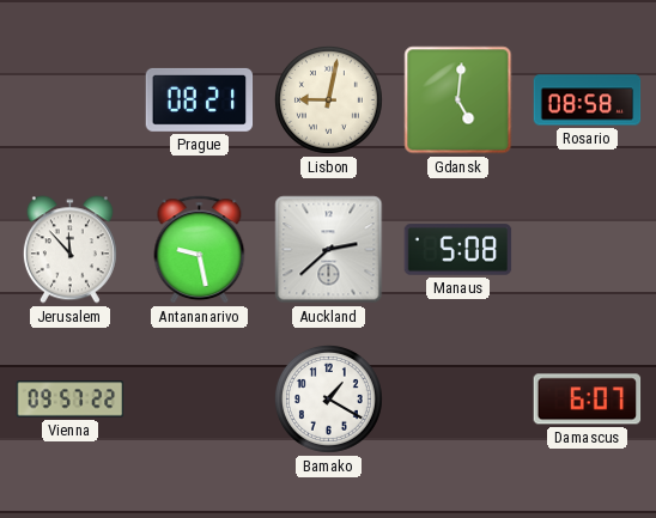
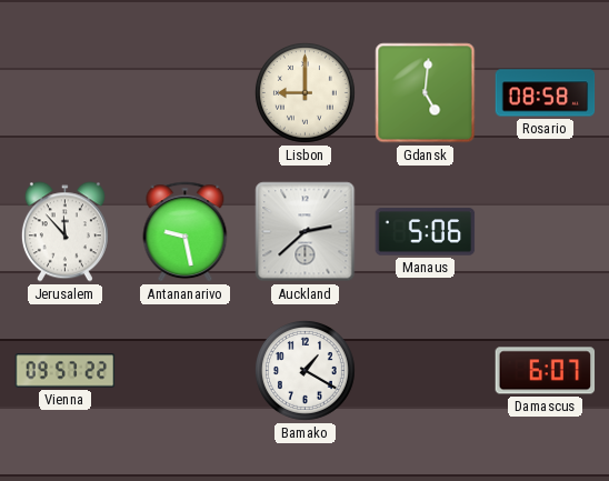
Prague: 08:21 -> none
Lisbon: 9:02 -> 9:00
Manaus: 5:08 -> 5:06
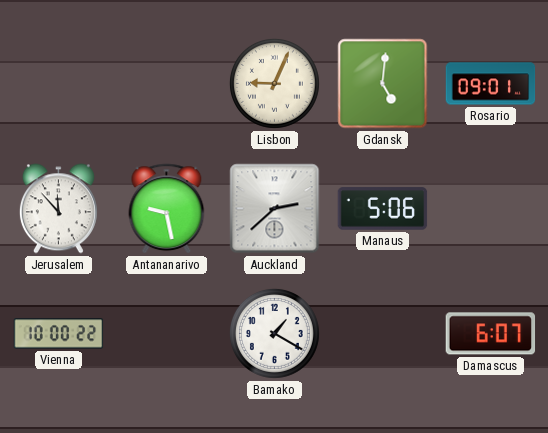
Lisbon: 9:00 -> 9:04
Rosario: 08:58 -> 09:01
Vienna: 09:57 -> 10:00
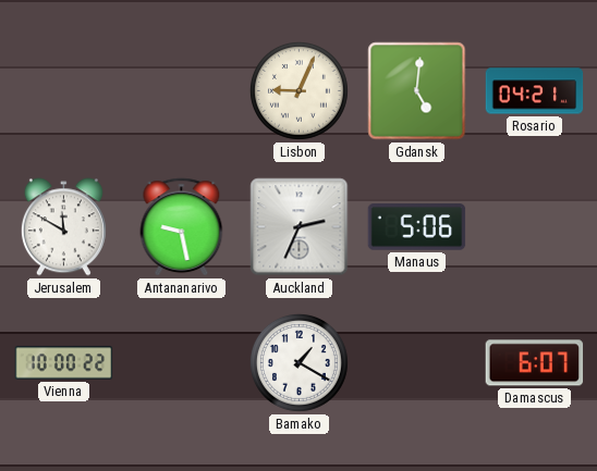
Rosario: 09:01 -> 04:21
Jerusalem: 11:53 -> 11:50
Auckland: 2:38 -> 2:34
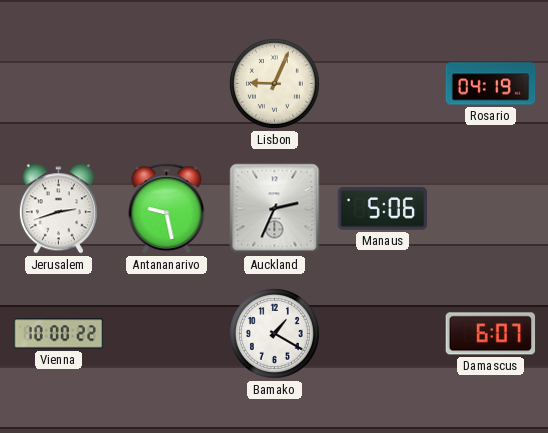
Gdansk: 5:01 -> none
Rosario: 04:21 -> 04:19
Jerusalem: 11:50 -> 2:42
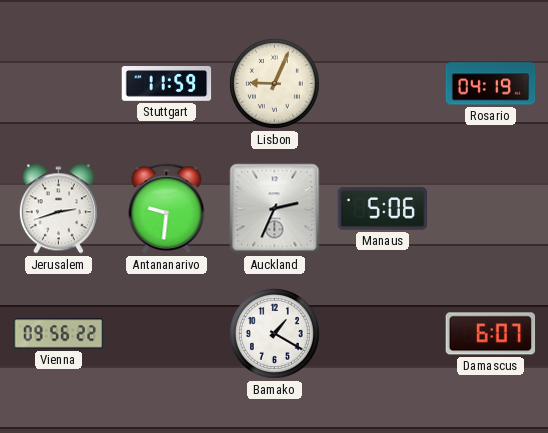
Stuttgart: none -> 11:59
Antananarivo: 9:28 -> 9:31
Vienna: 10:00 -> 09:56
